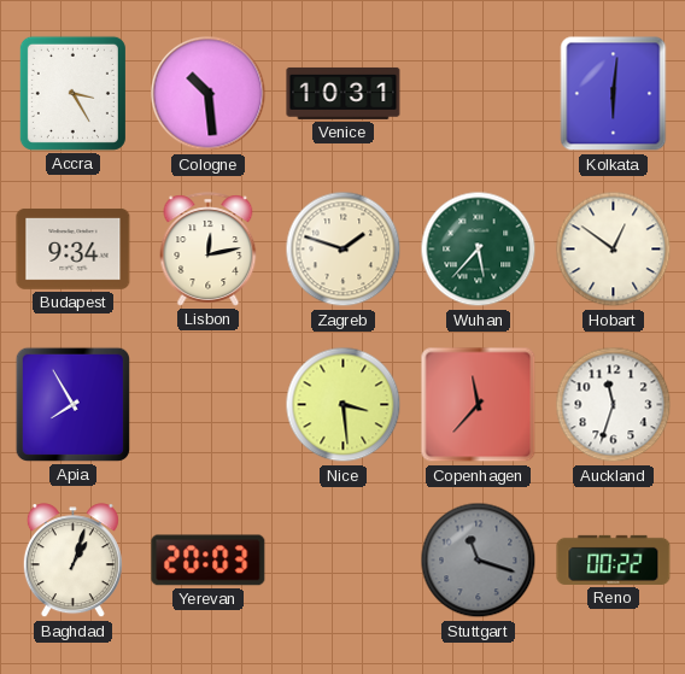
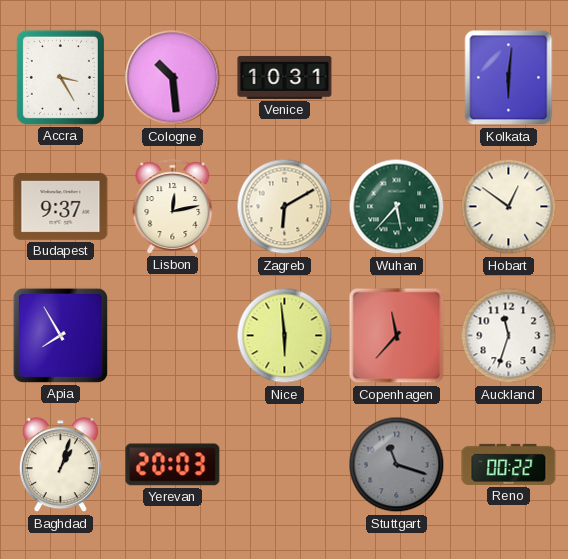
Budapest: 9:34 -> 9:37
Zagreb: 1:48 -> 6:10
Nice: 3:29 -> 5:59
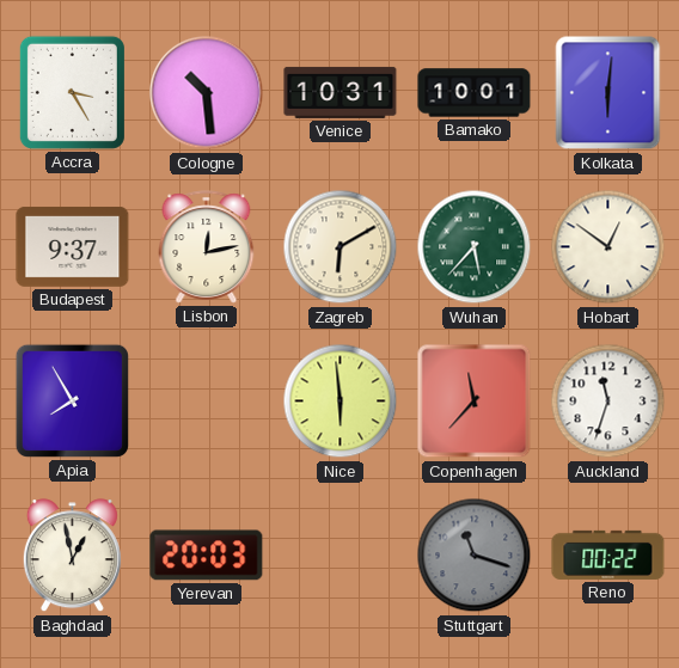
Bamako: none -> 10:01
Baghdad: 1:03 -> 12:58
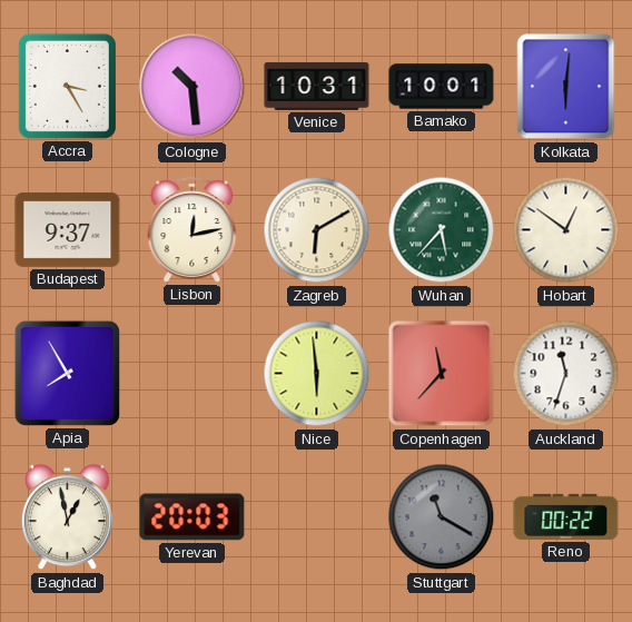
Stuttgart: 11:18 -> 11:20
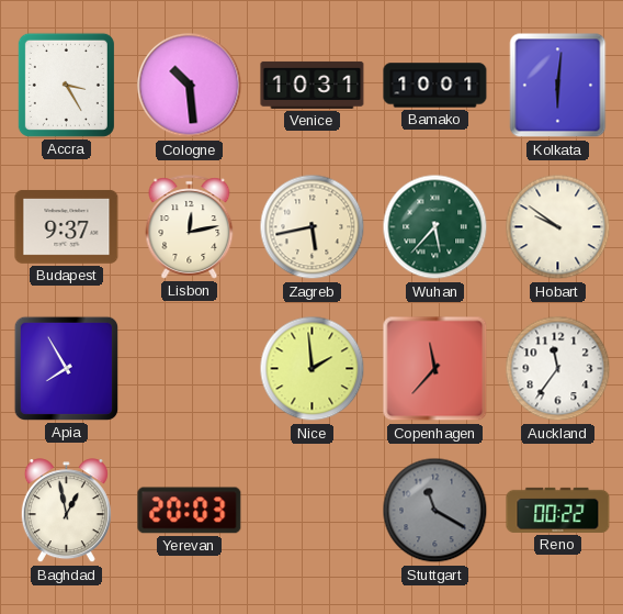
Zagreb: 6:10 -> 5:43
Hobart: 12:51 -> 9:51
Nice: 5:59 -> 1:59
Auckland: 11:33 -> 11:36
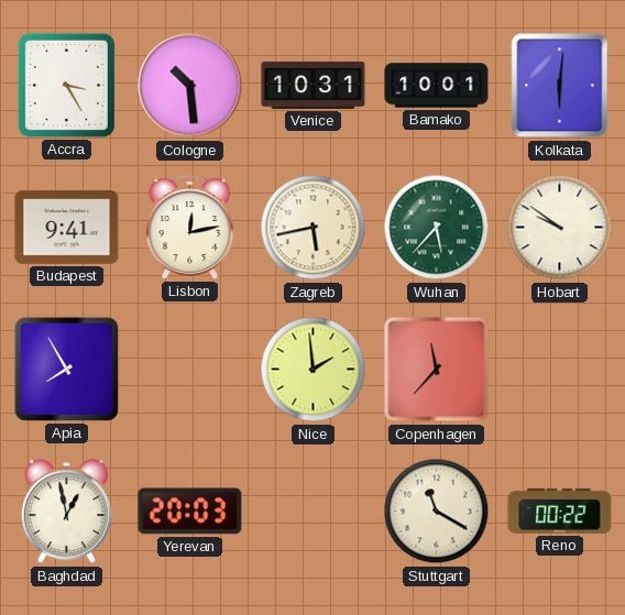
Budapest: 9:37 -> 9:41
Auckland: 11:36 -> none
Stuttgart dial: grey -> cream
